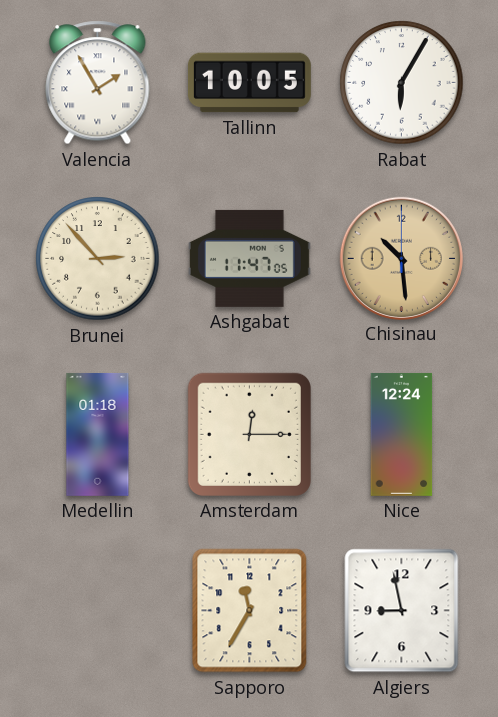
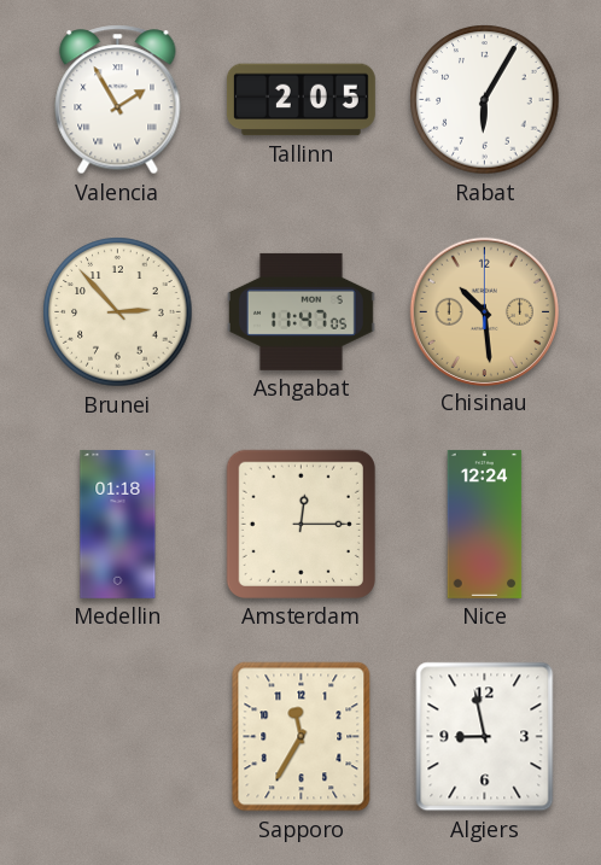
Tallinn: 10:05 -> 2:05
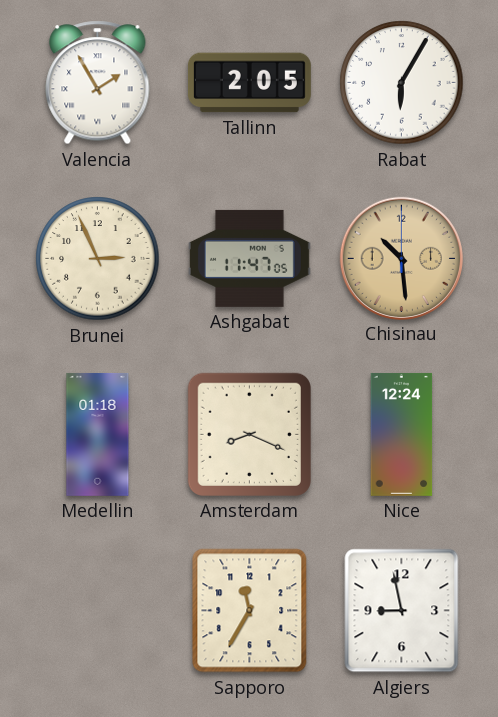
Brunei: 2:53 -> 2:56
Amsterdam: 12:15 -> 8:19
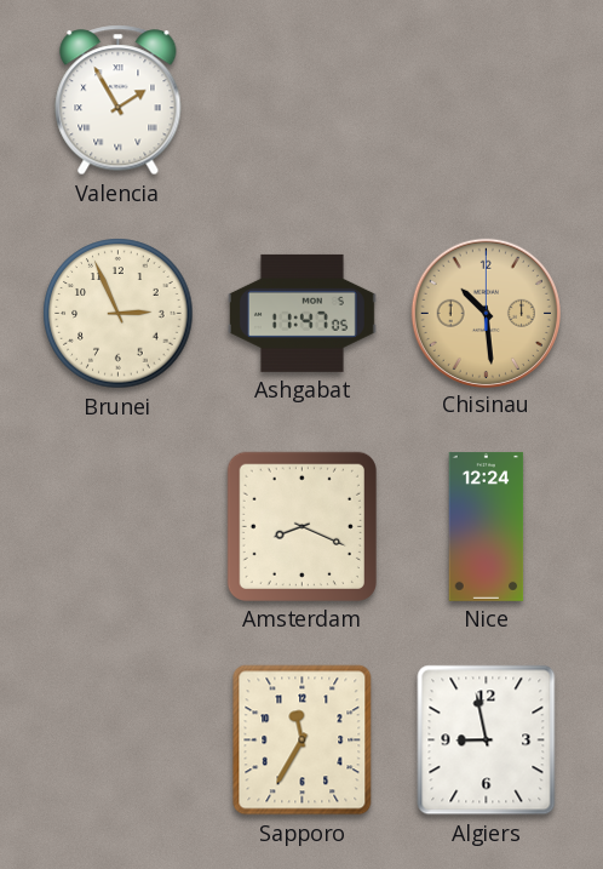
Tallinn: 2:05 -> none
Rabat: 6:05 -> none
Medellin: 01:18 -> none
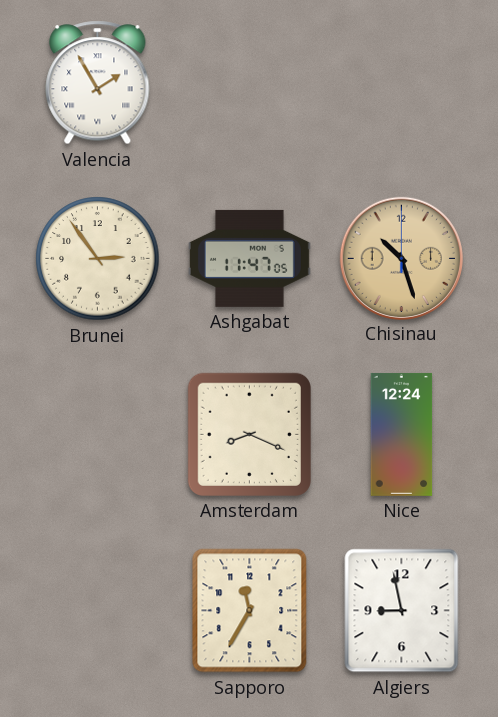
Brunei: 2:56 -> 2:54
Chisinau: 10:29 -> 10:27
